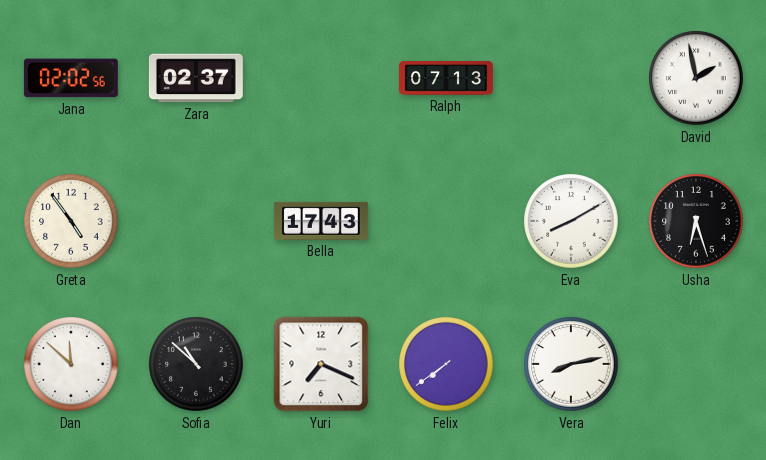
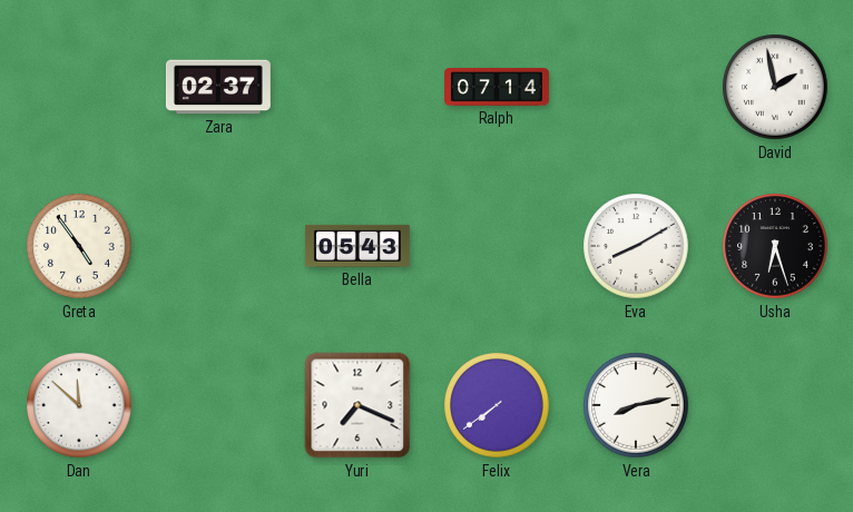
Jana: 02:02 -> none
Ralph: 07:13 -> 07:14
Bella: 17:43 -> 05:43
Sofia: 10:52 -> none
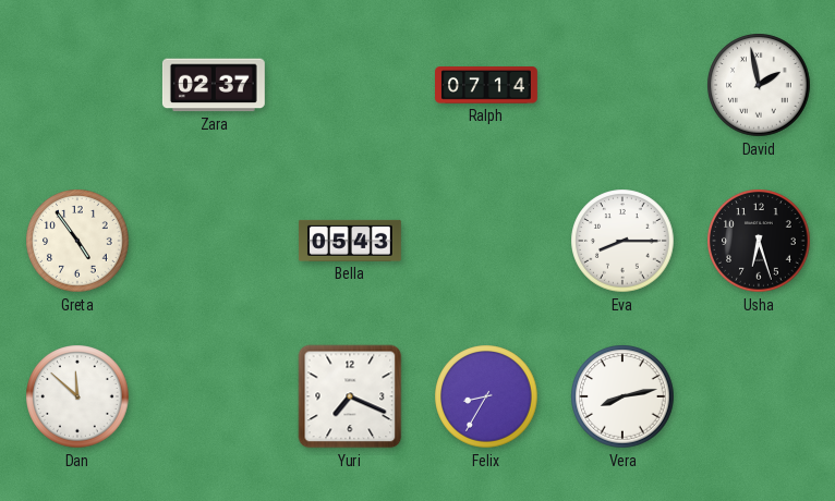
Eva: 8:10 -> 8:15
Felix: 7:39 -> 8:35
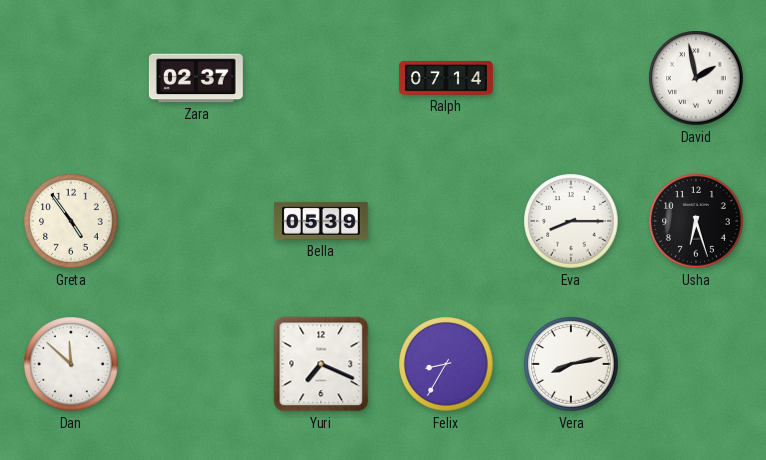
Bella: 05:43 -> 05:39
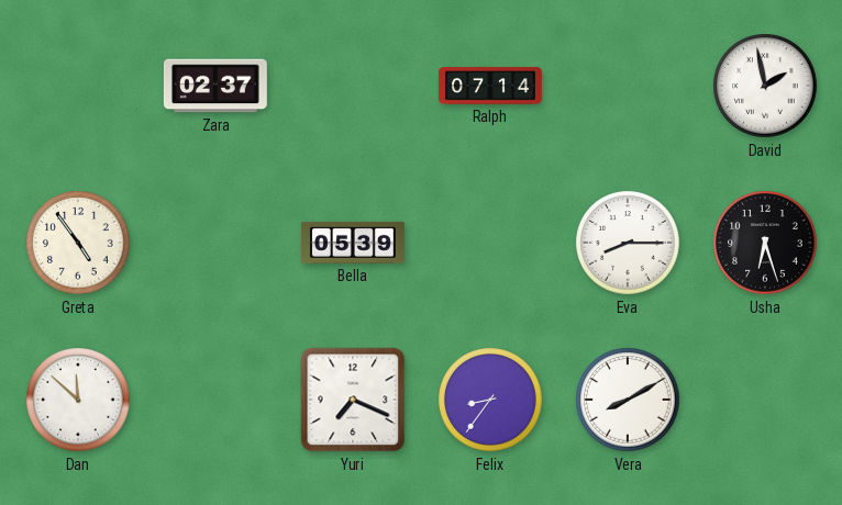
Felix: 8:35 -> 8:36
Vera: 8:13 -> 8:10
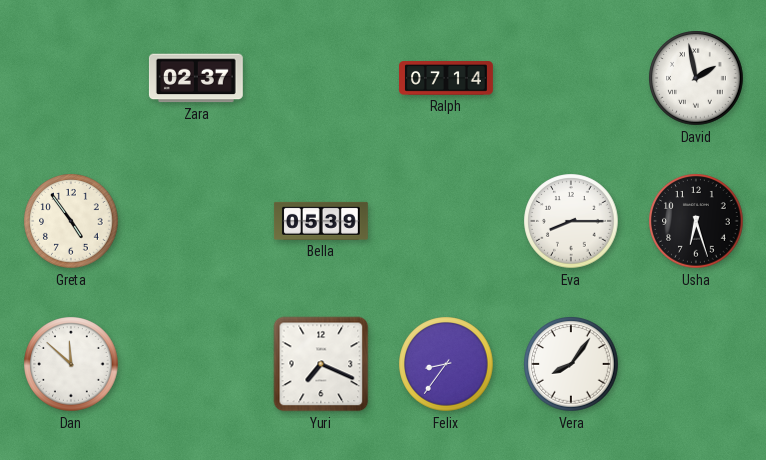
Vera: 8:10 -> 8:06
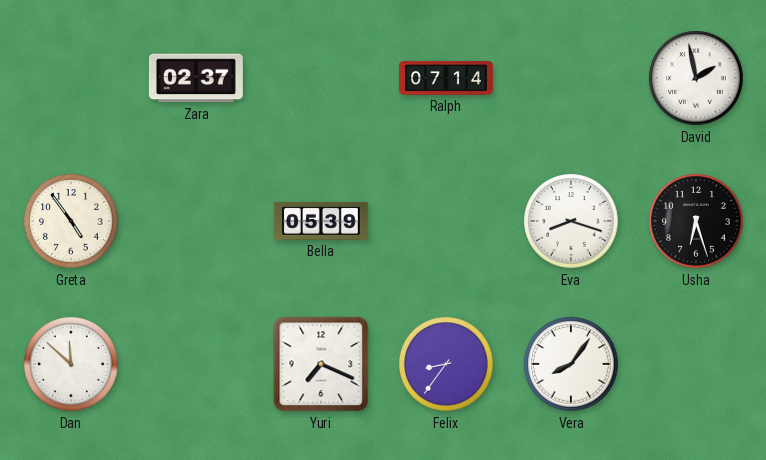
Eva: 8:15 -> 8:18
